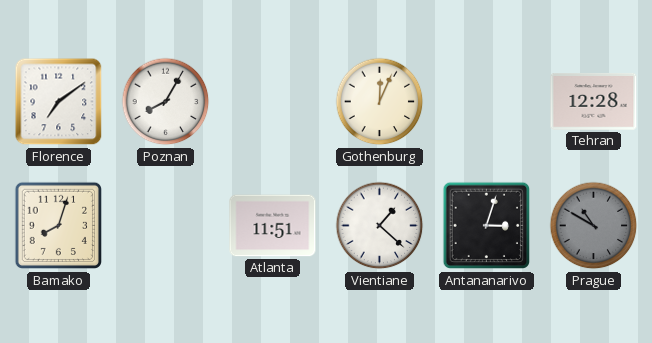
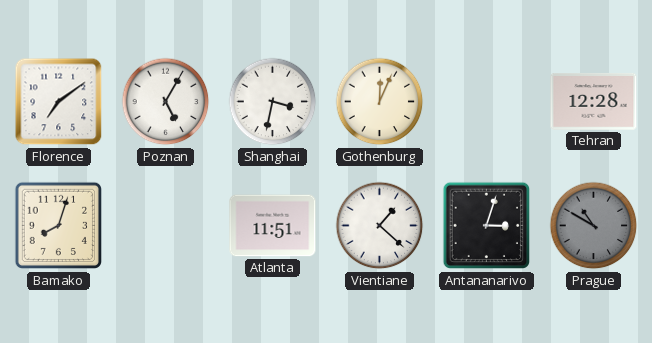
Poznan: 8:05 -> 5:05
Shanghai: none -> 3:32
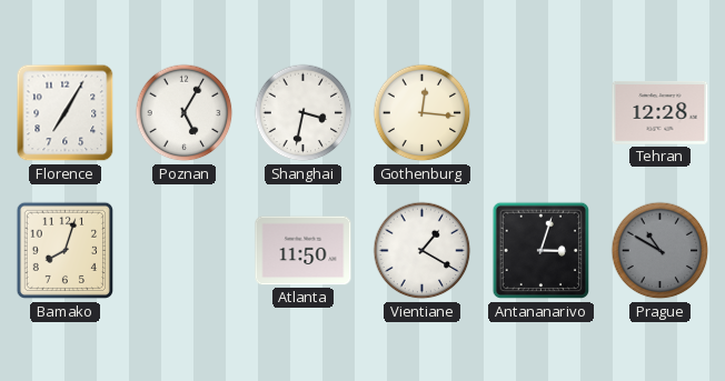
Florence: 7:09 -> 7:05
Gothenburg: 12:04 -> 12:16
Atlanta: 11:51 -> 11:50
Vientiane: 1:22 -> 1:20
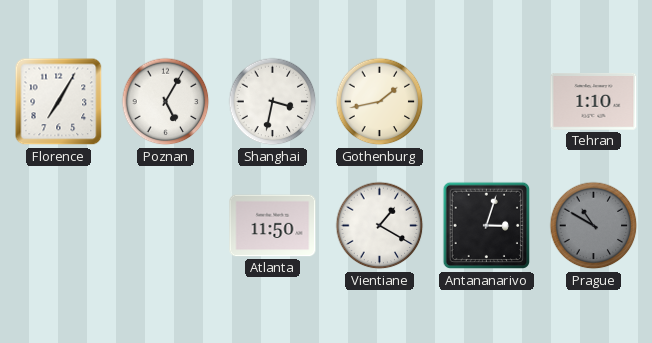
Gothenburg: 12:16 -> 1:43
Tehran: 12:28 -> 1:10
Bamako: 8:03 -> none
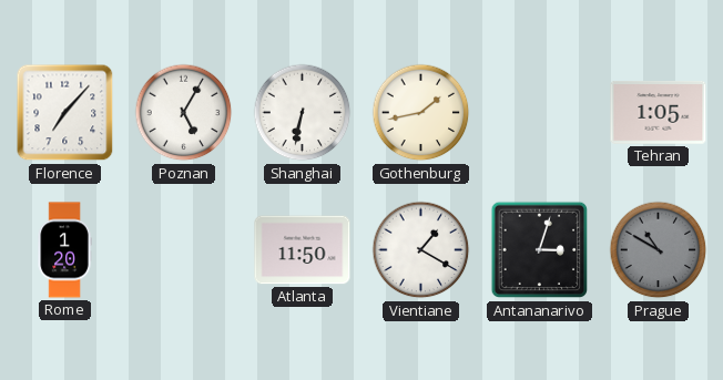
Florence: 7:05 -> 7:07
Shanghai: 3:32 -> 6:32
Tehran: 1:10 -> 1:05
Rome: none -> 1:20
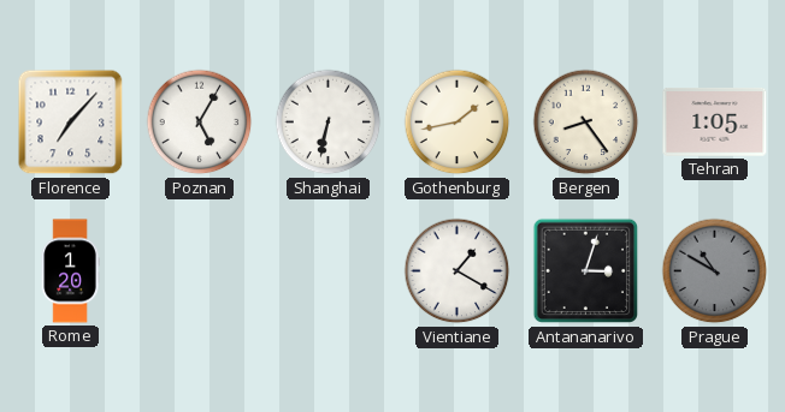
Bergen: none -> 8:24
Atlanta: 11:50 -> none
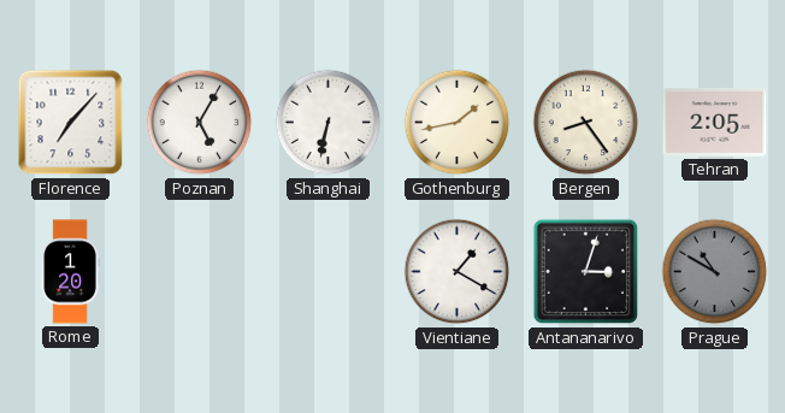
Tehran: 1:05 -> 2:05
